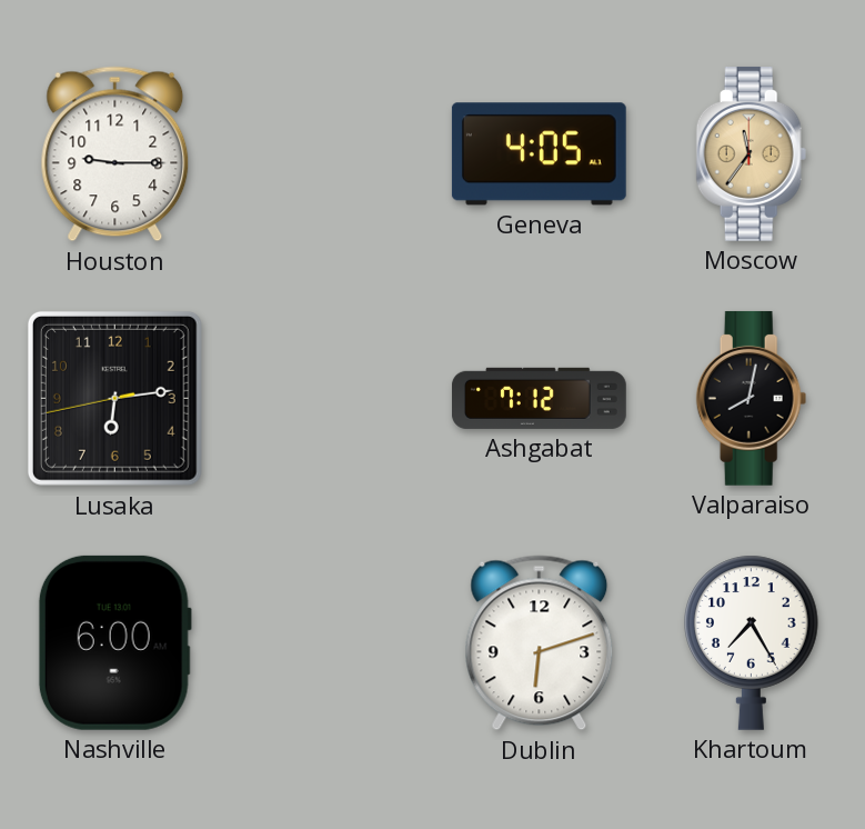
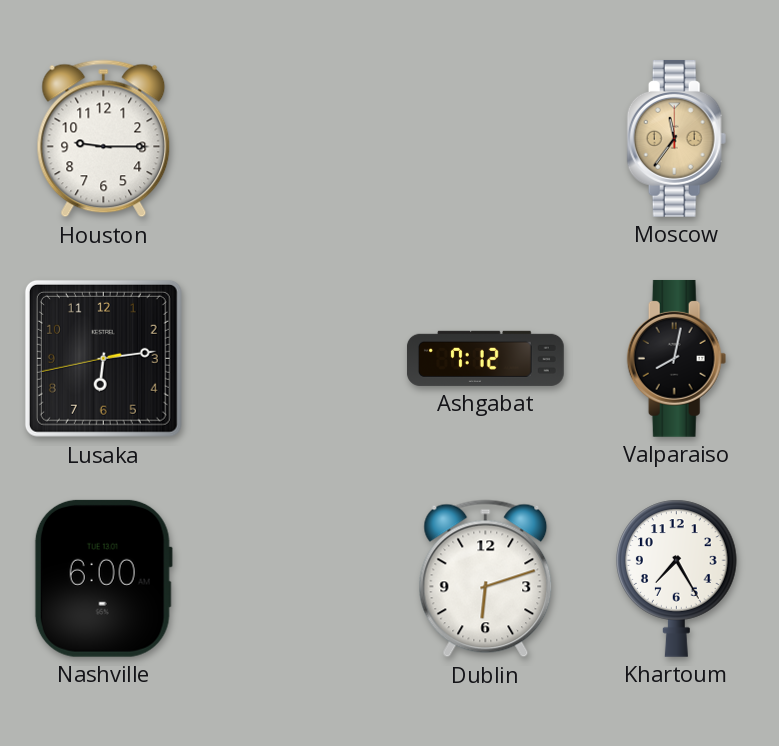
Geneva: 4:05 -> none
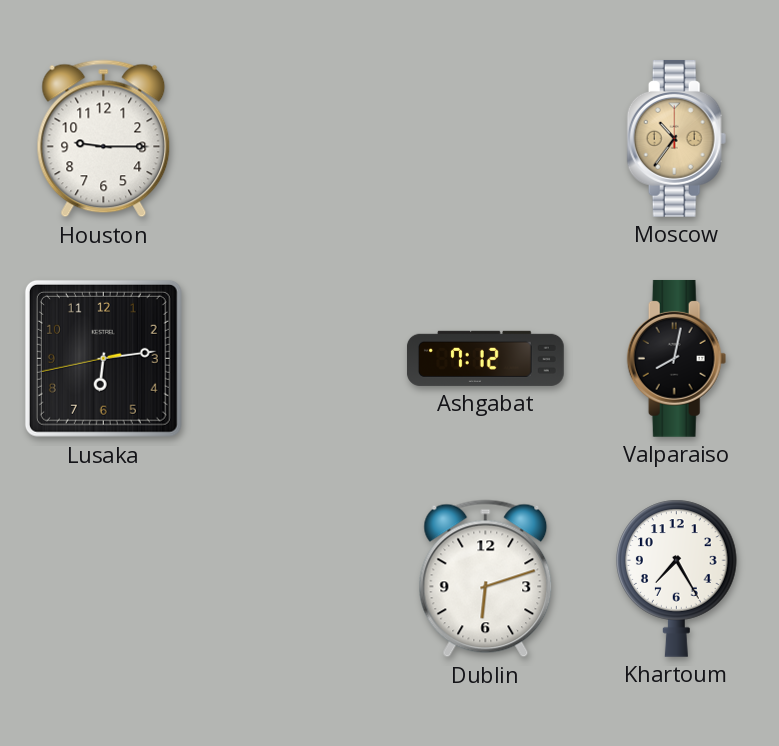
Moscow: 11:36 -> 10:36
Nashville: 6:00 -> none
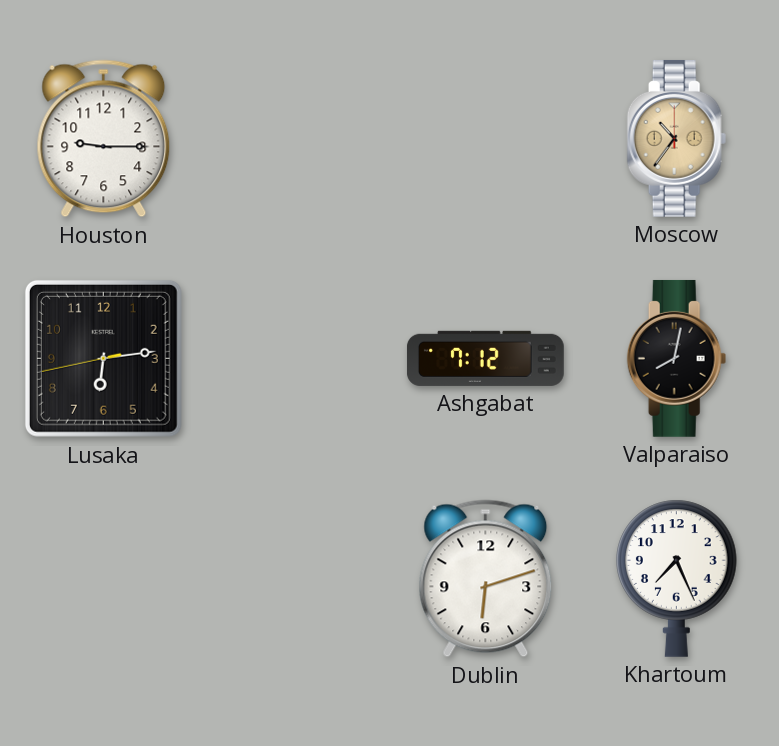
Khartoum: 7:25 -> 7:26
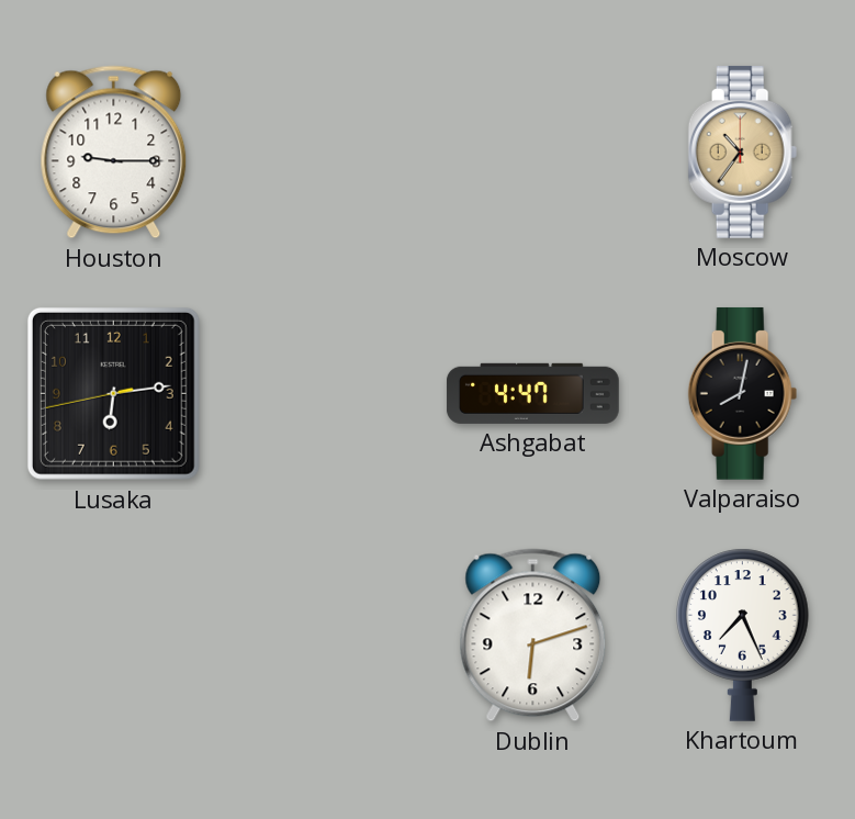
Ashgabat: 7:12 -> 4:47
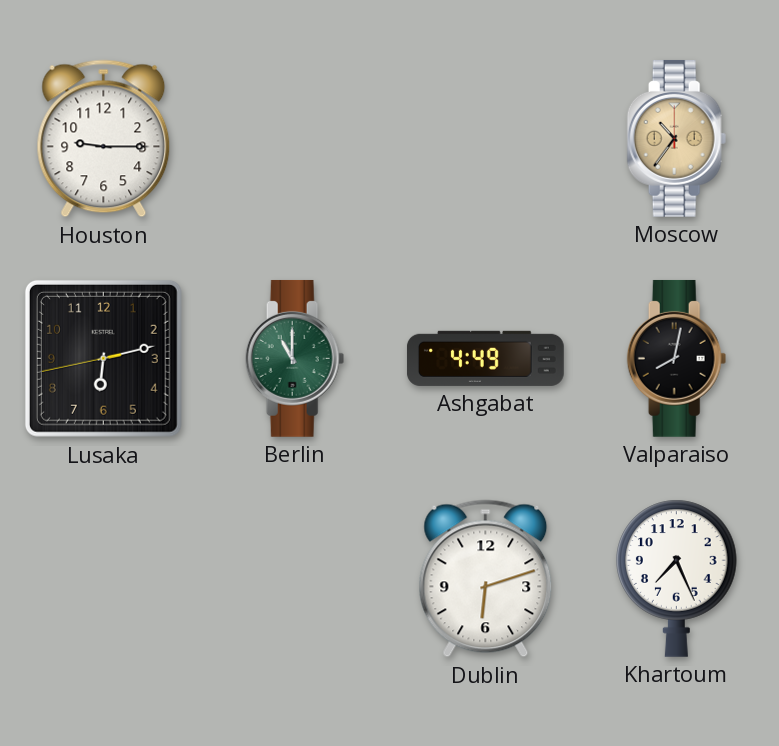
Lusaka: 6:13 -> 6:12
Berlin: none -> 11:00
Ashgabat: 4:47 -> 4:49
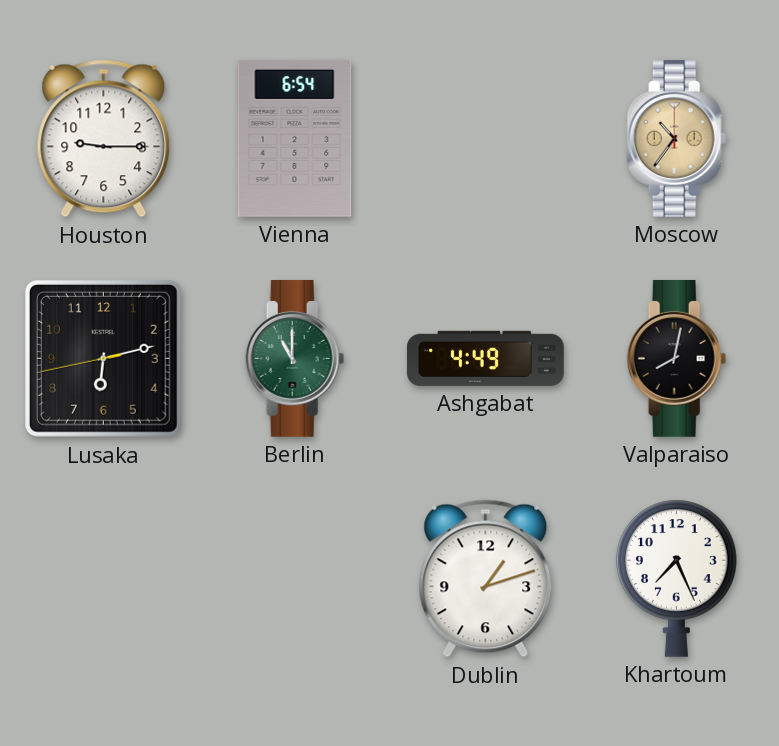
Vienna: none -> 6:54
Dublin: 6:12 -> 1:12
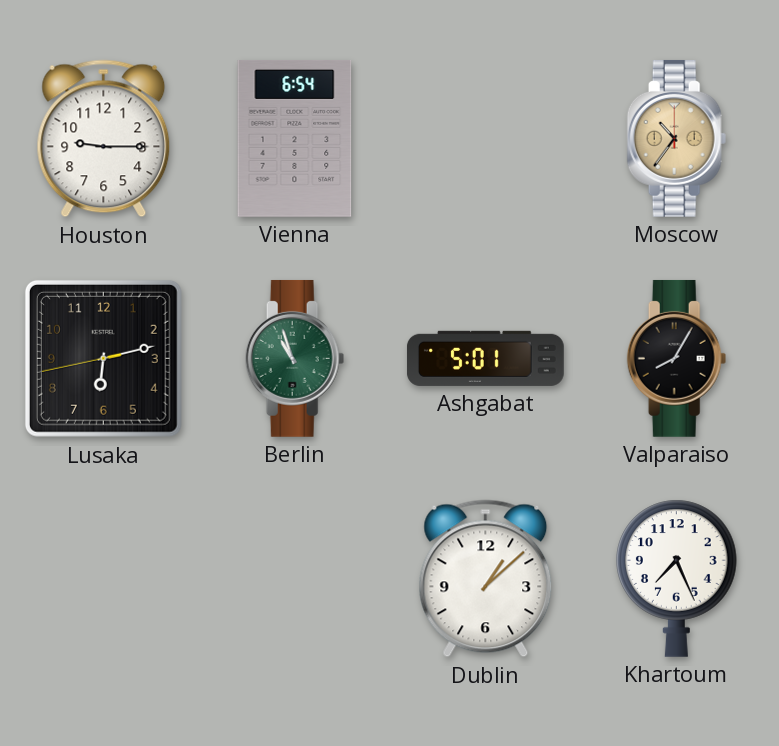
Berlin: 11:00 -> 10:57
Ashgabat: 4:49 -> 5:01
Valparaiso: 8:02 -> 8:05
Dublin: 1:12 -> 1:08
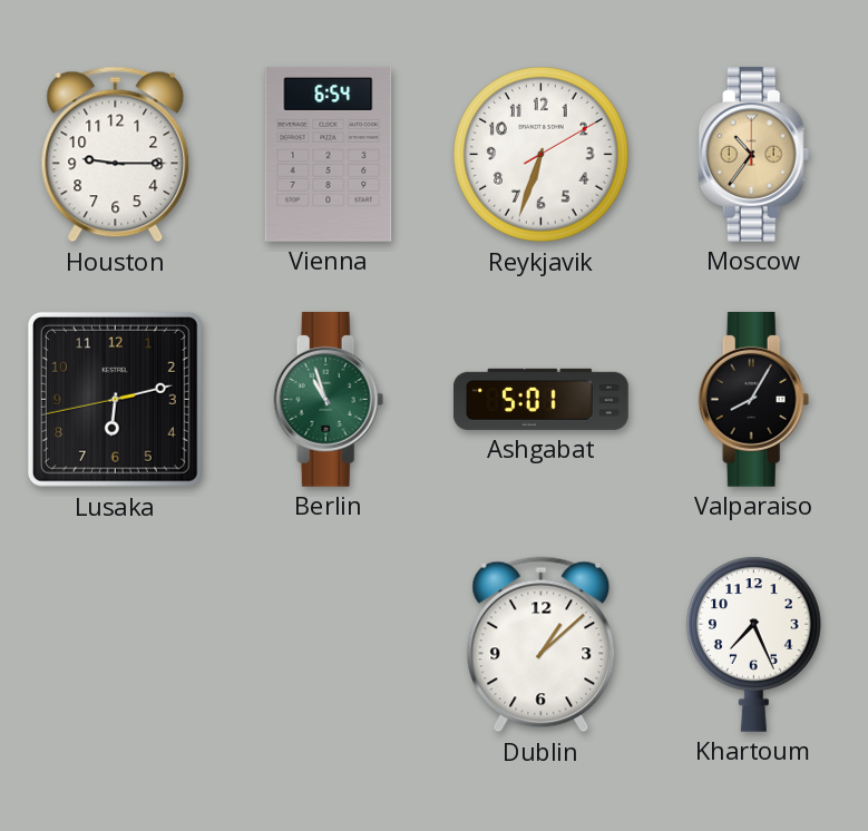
Reykjavik: none -> 6:33
